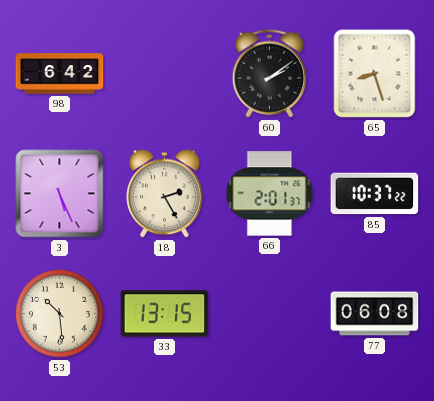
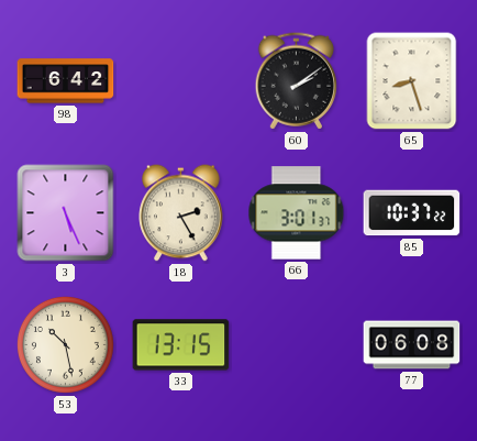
66: 2:01 -> 3:01
53: 10:29 -> 10:28
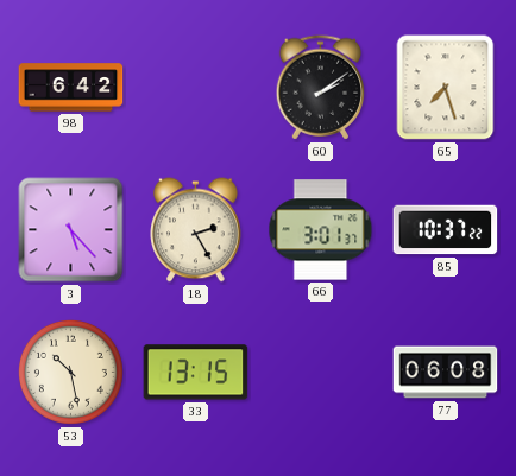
65: 8:27 -> 7:27
3: 5:26 -> 5:23
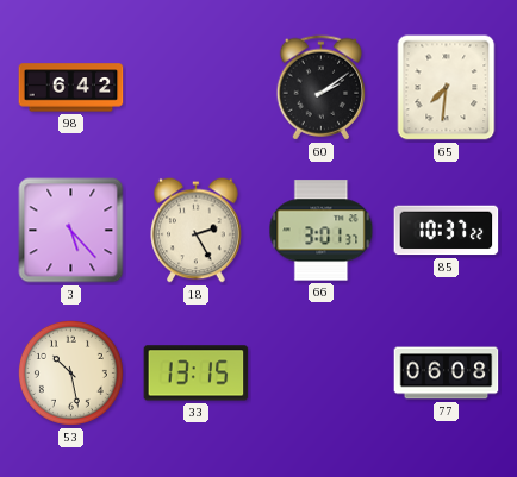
65: 7:27 -> 7:31
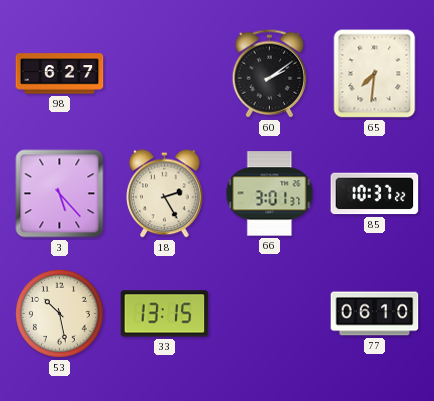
98: 6:42 -> 6:27
77: 06:08 -> 06:10
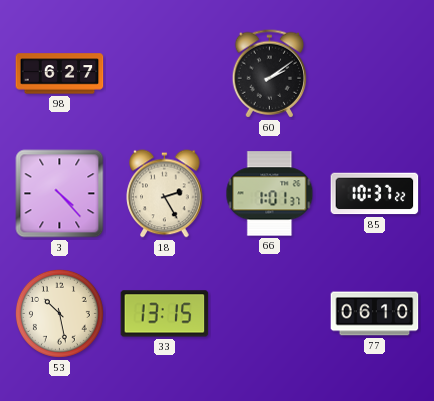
65: 7:31 -> none
3: 5:23 -> 4:23
66: 3:01 -> 1:01
